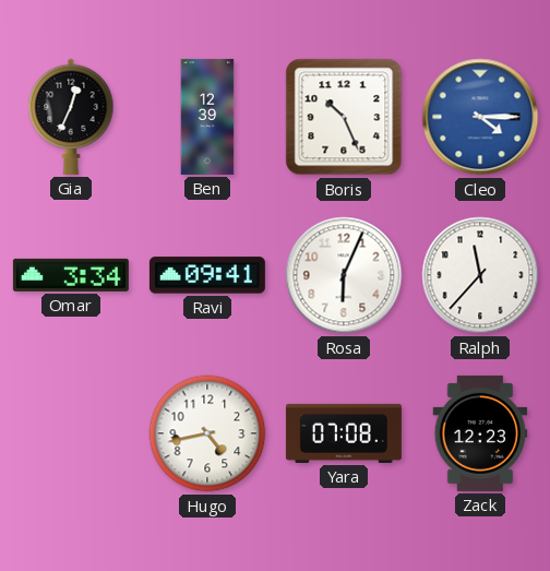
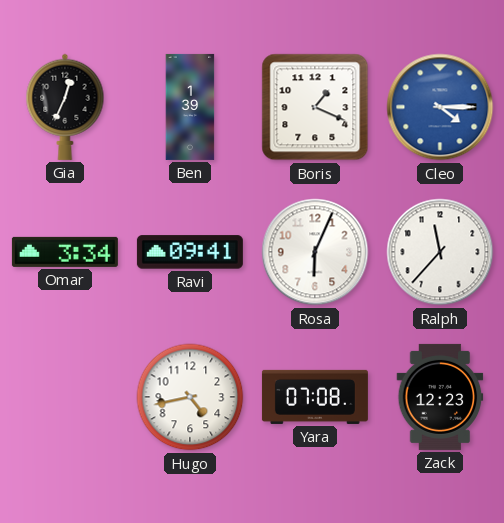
Ben: 12:39 -> 1:39
Boris: 10:26 -> 1:19
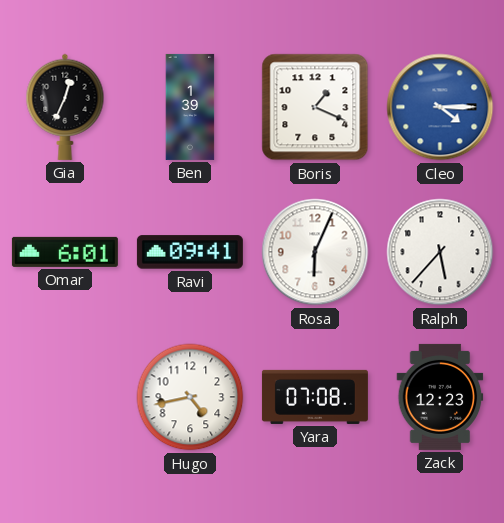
Omar: 3:34 -> 6:01
Ralph: 11:37 -> 5:37
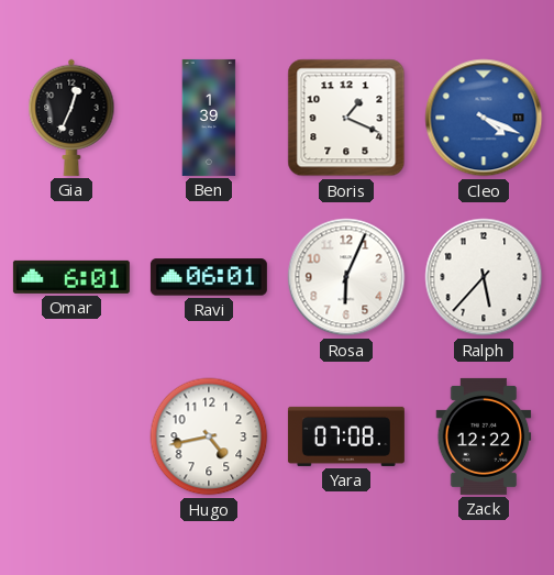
Cleo: 4:15 -> 4:19
Ravi: 09:41 -> 06:01
Zack: 12:23 -> 12:22
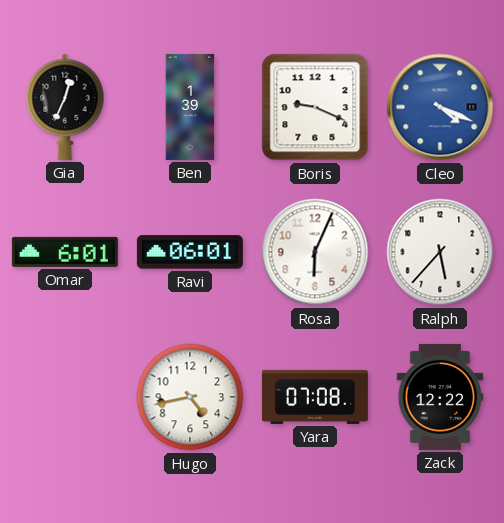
Boris: 1:19 -> 9:19
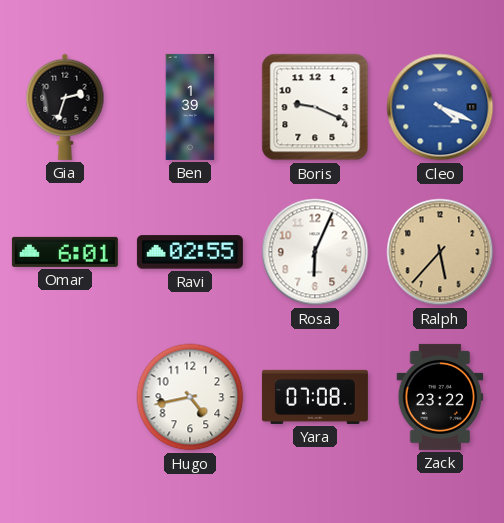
Gia: 12:34 -> 2:33
Ravi: 06:01 -> 02:55
Ralph dial: white -> champagne
Zack: 12:22 -> 23:22
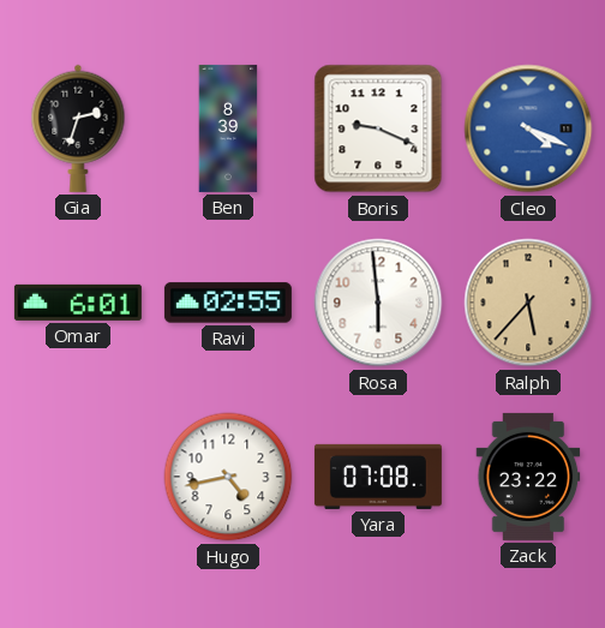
Ben: 1:39 -> 8:39
Rosa: 6:04 -> 5:59
